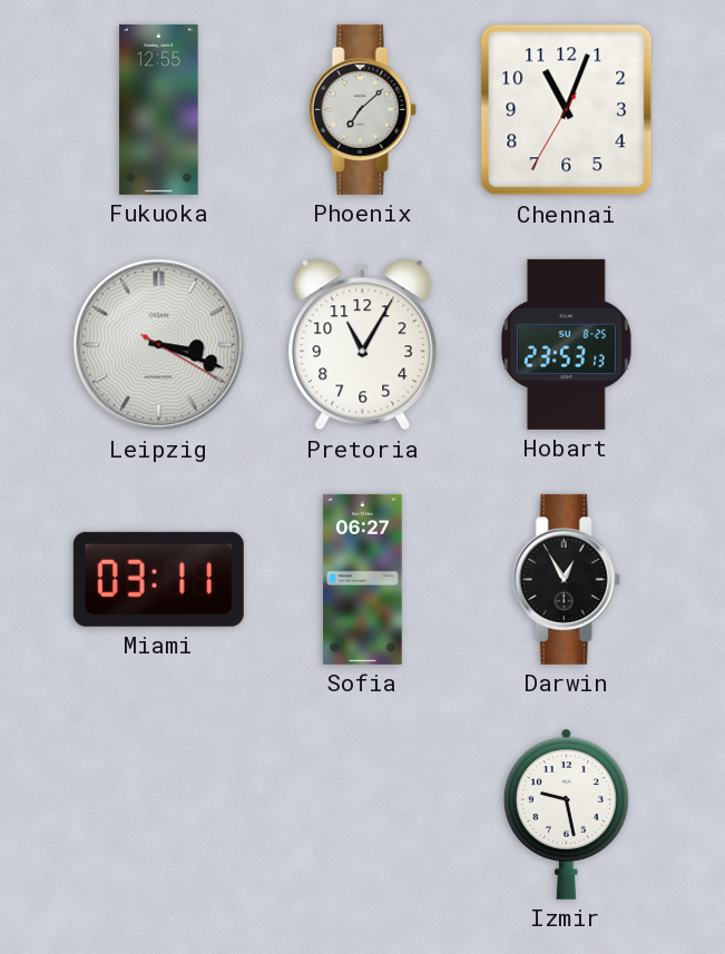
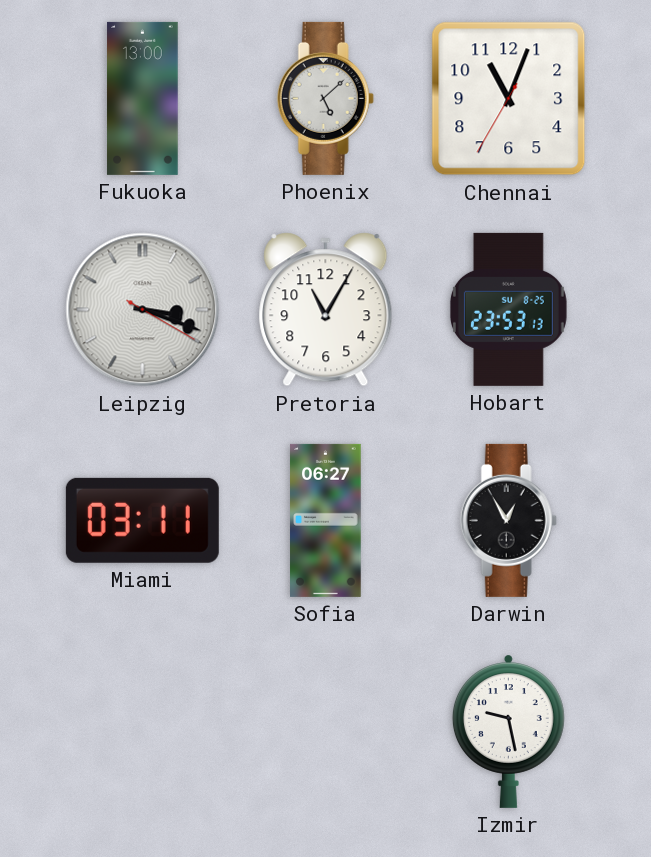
Fukuoka: 12:55 -> 13:00
Phoenix: 7:08 -> 5:08
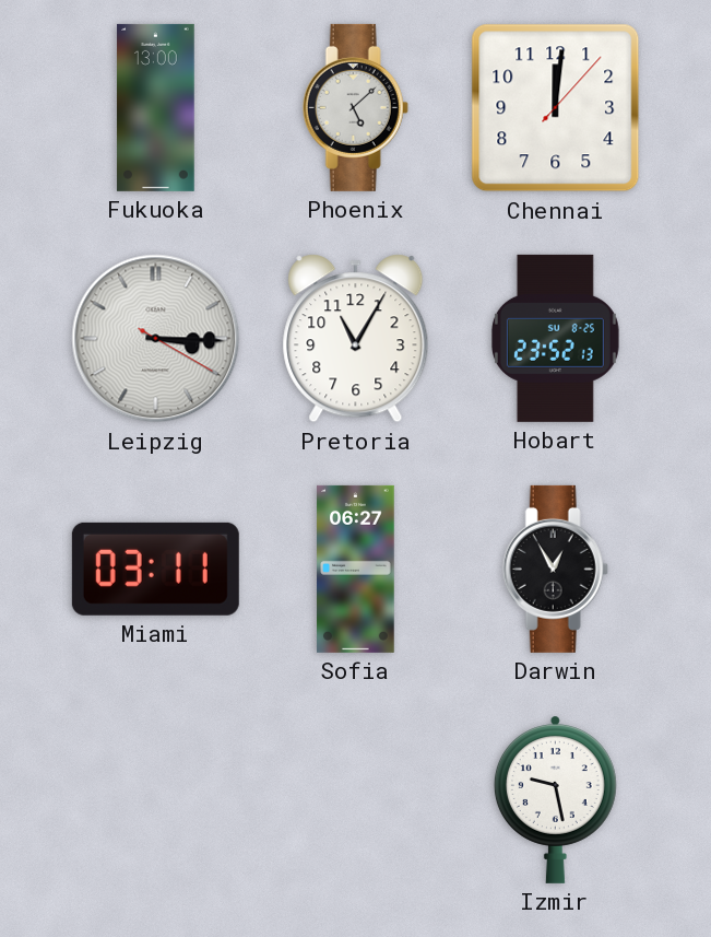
Chennai: 11:03 -> 12:01
Leipzig: 3:18 -> 3:15
Hobart: 23:53 -> 23:52
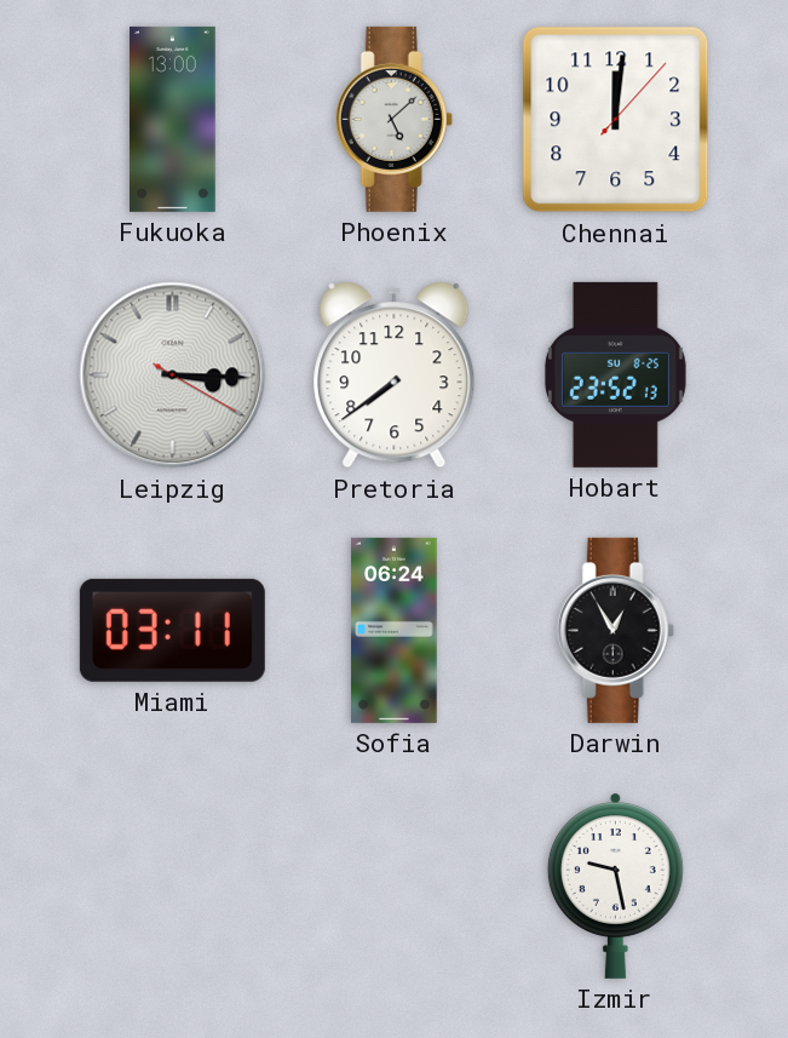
Pretoria: 11:05 -> 7:39
Sofia: 06:27 -> 06:24
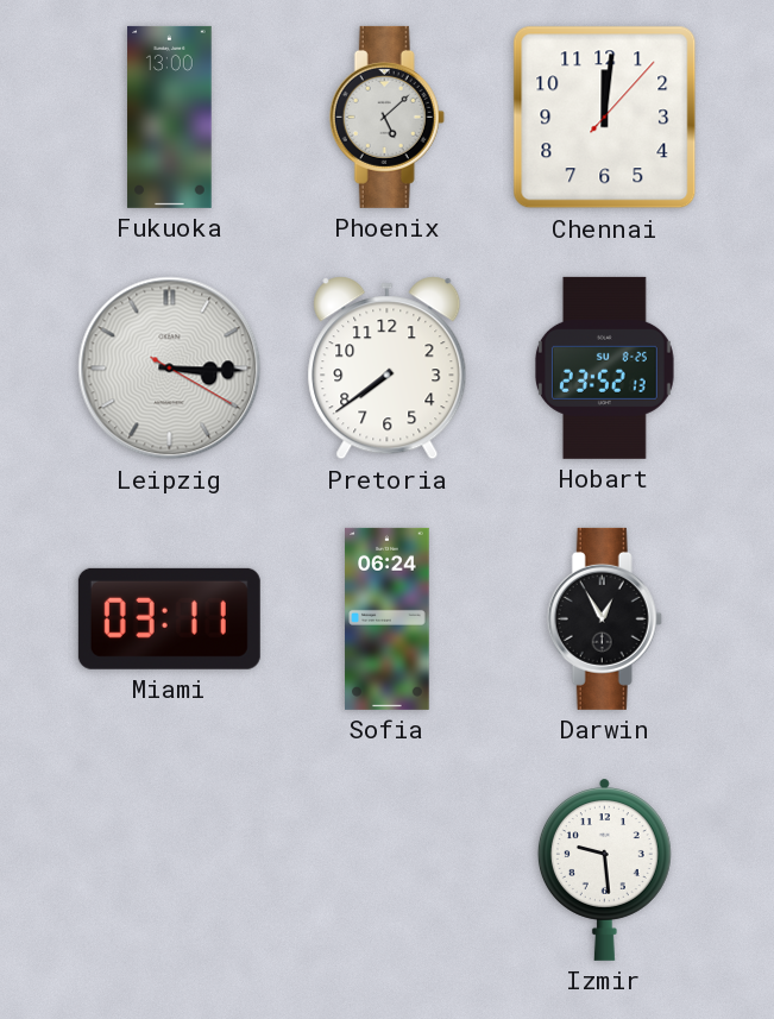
Izmir: 9:28 -> 9:29
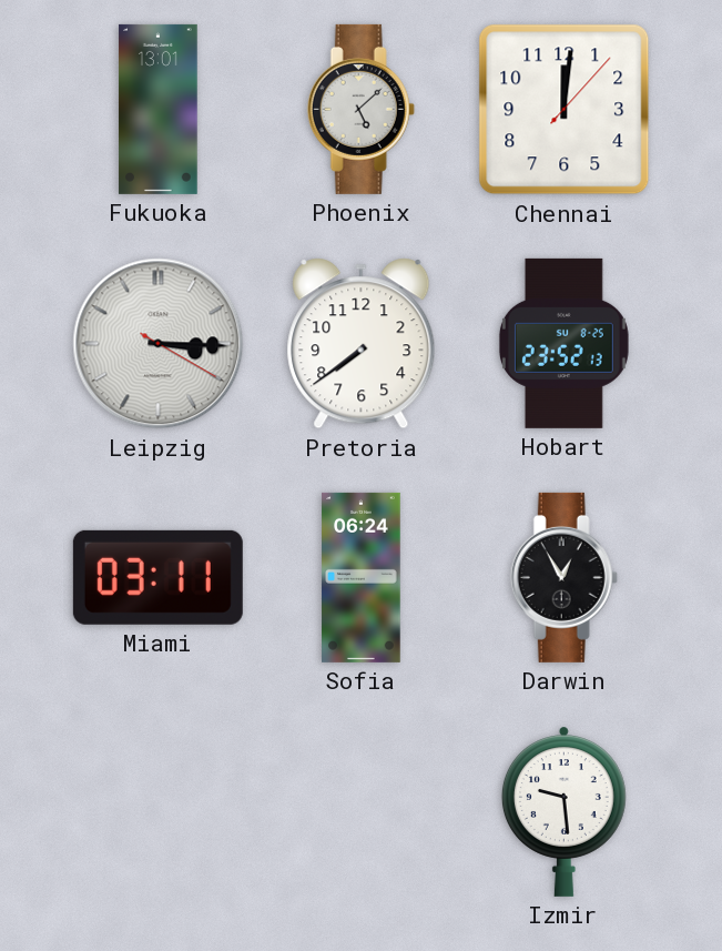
Fukuoka: 13:00 -> 13:01
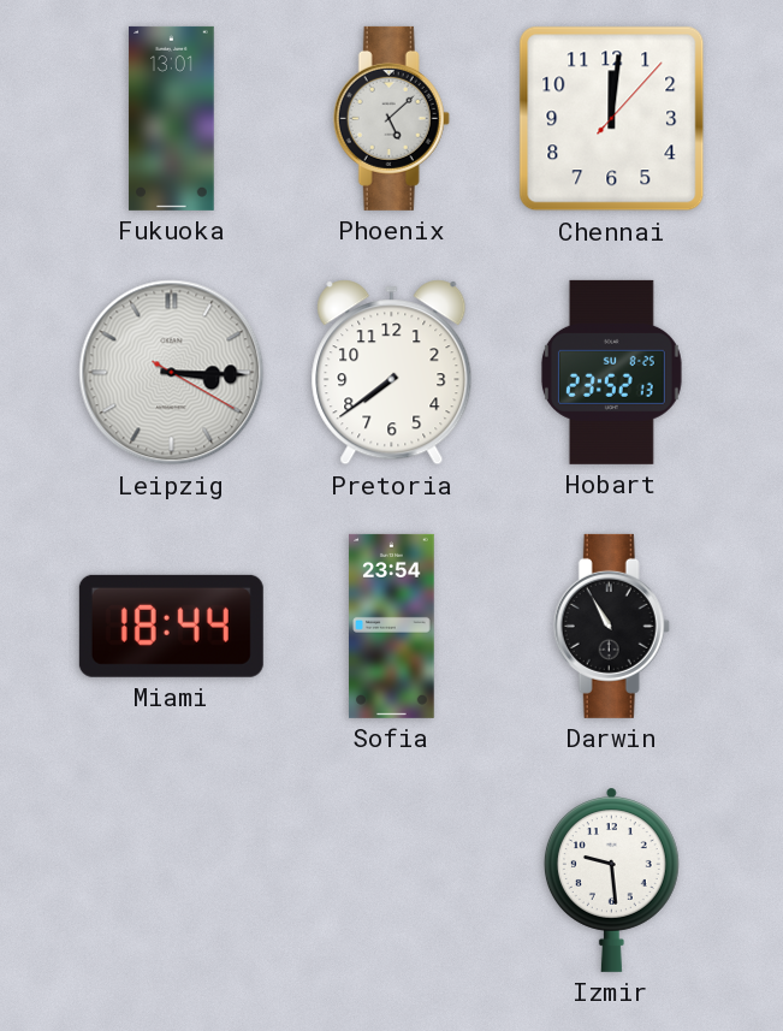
Miami: 03:11 -> 18:44
Sofia: 06:24 -> 23:54
Darwin: 12:55 -> 10:55
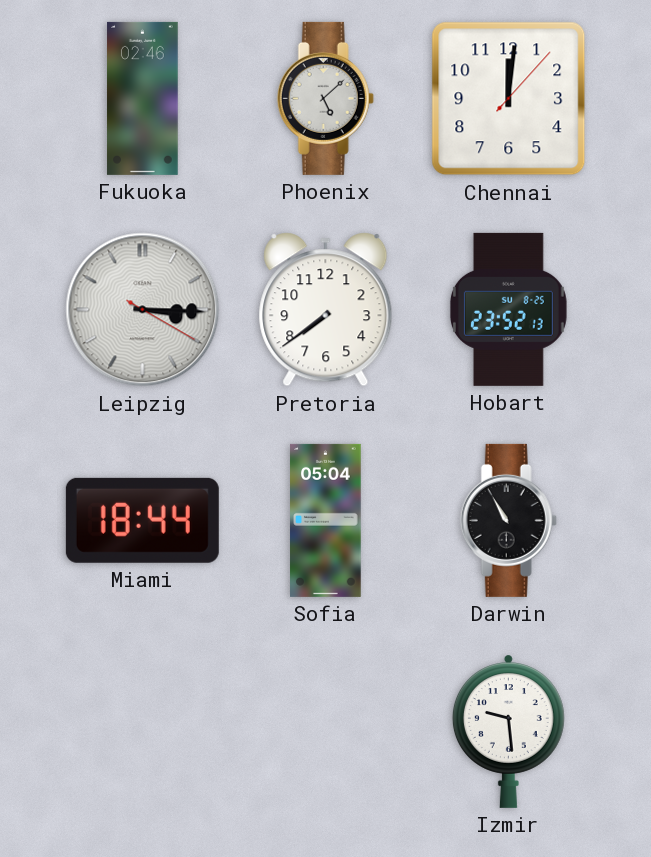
Fukuoka: 13:01 -> 02:46
Sofia: 23:54 -> 05:04
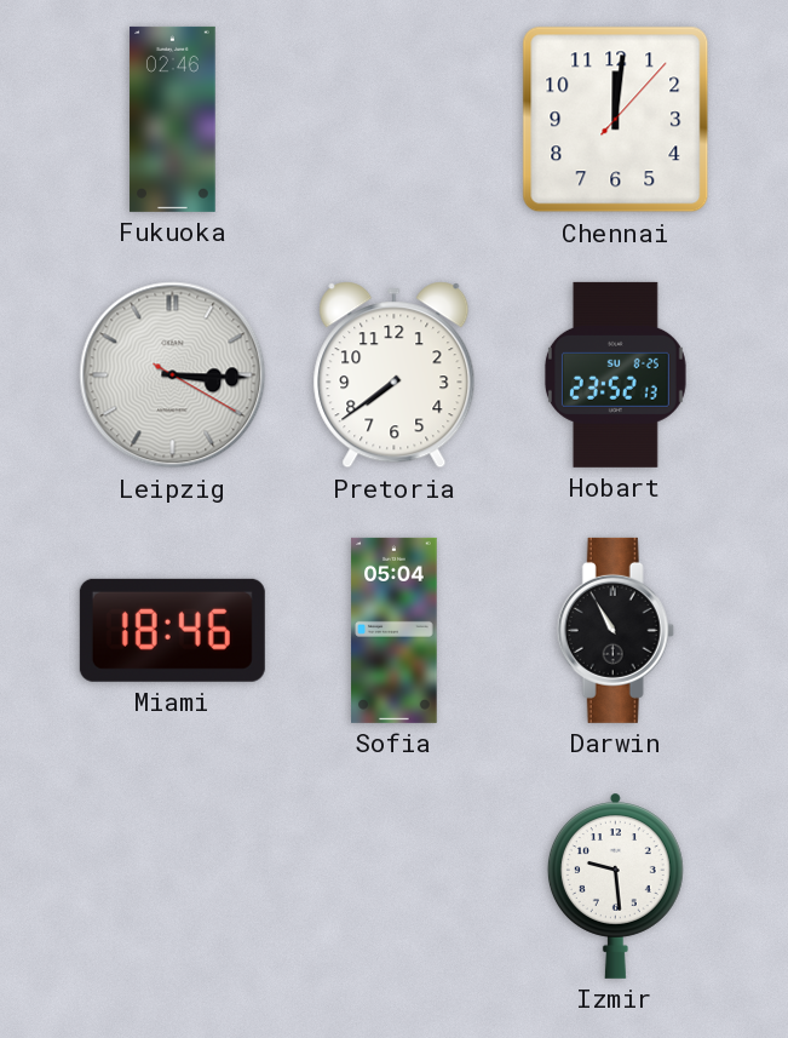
Phoenix: 5:08 -> none
Miami: 18:44 -> 18:46
